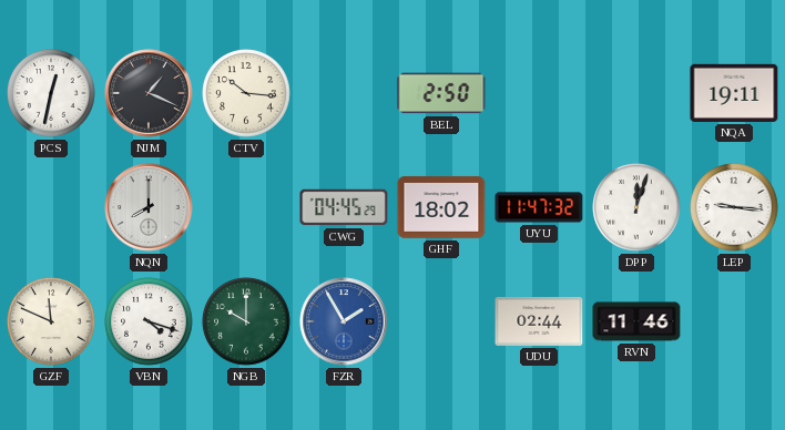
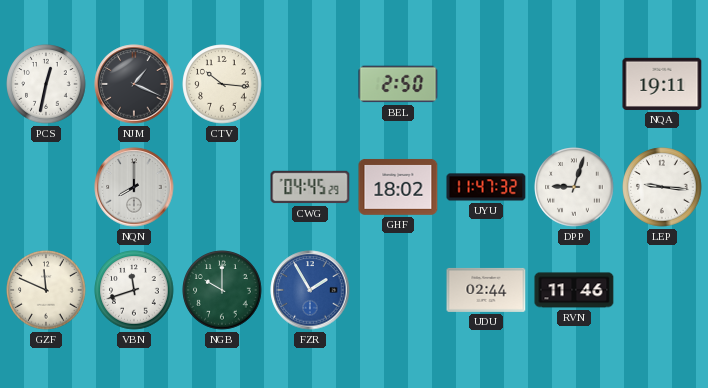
DPP: 12:03 -> 9:03
VBN: 4:18 -> 11:42
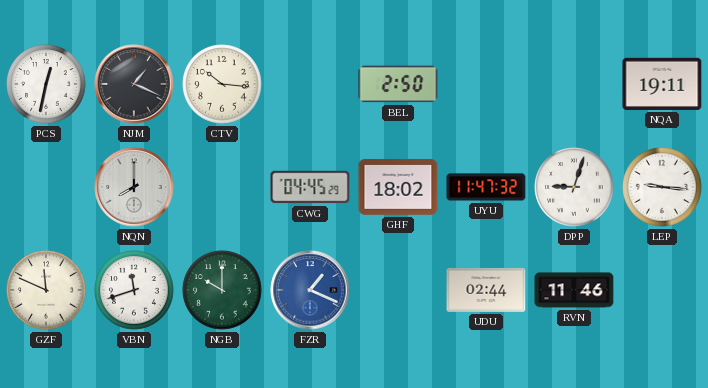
FZR: 1:55 -> 1:19
